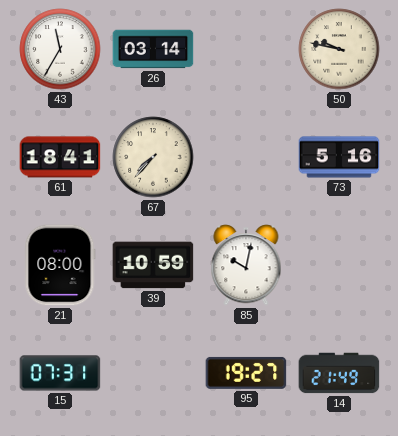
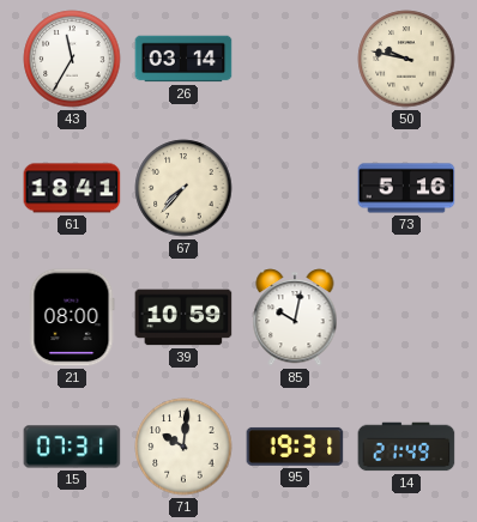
71: none -> 10:01
95: 19:27 -> 19:31
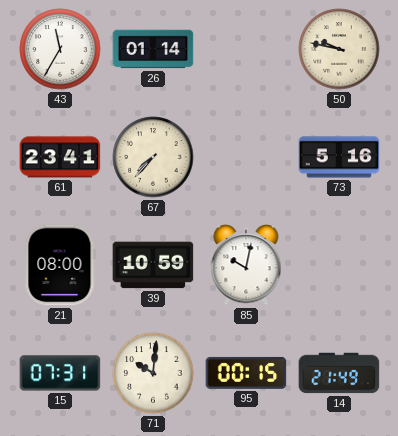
26: 03:14 -> 01:14
61: 18:41 -> 23:41
95: 19:31 -> 00:15
